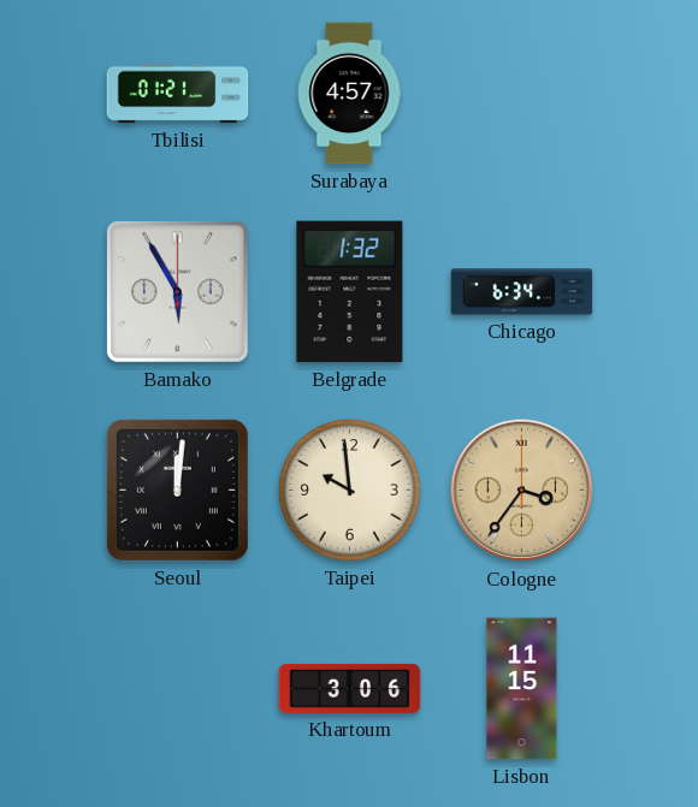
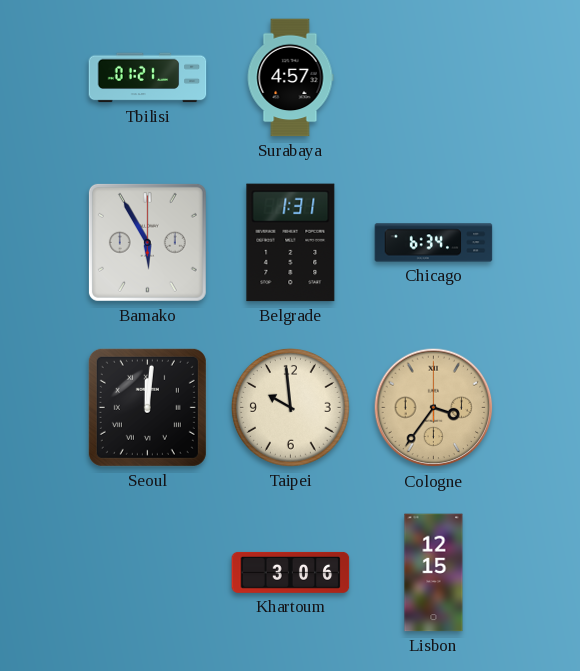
Belgrade: 1:32 -> 1:31
Lisbon: 11:15 -> 12:15
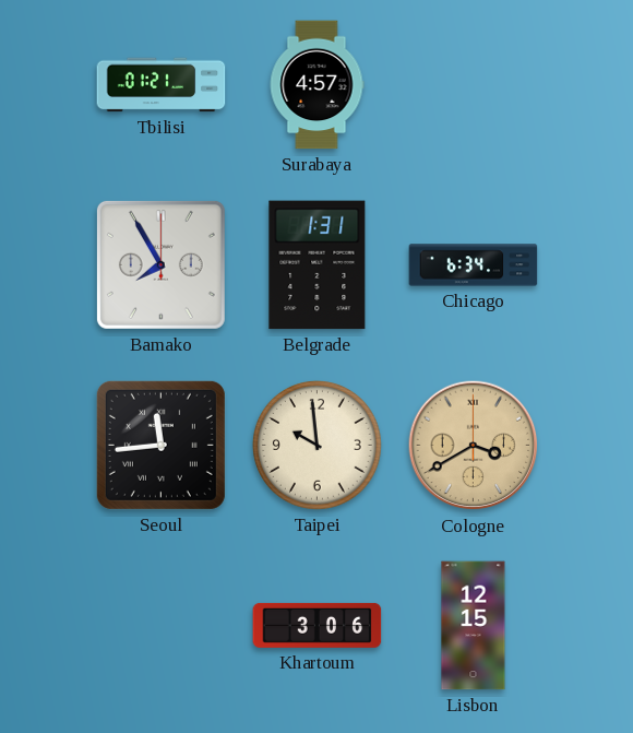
Bamako: 5:55 -> 7:55
Seoul: 12:01 -> 11:44
Cologne: 3:36 -> 3:40
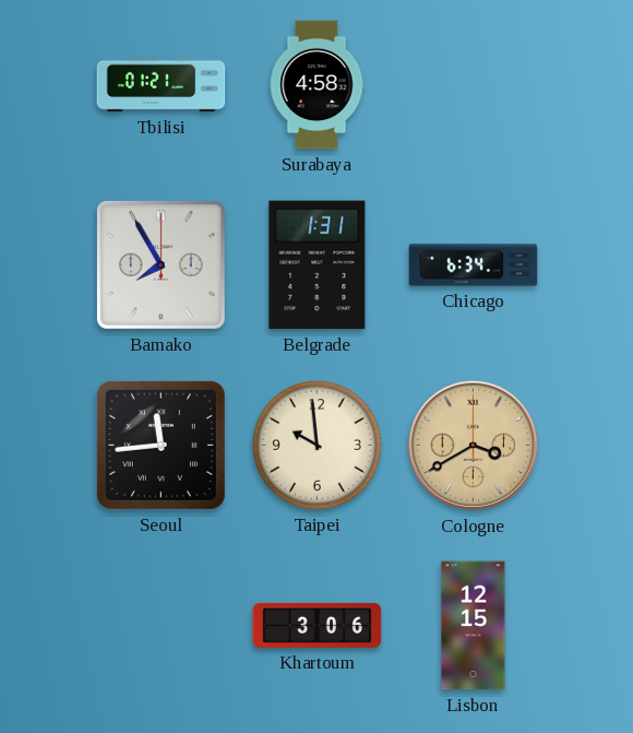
Surabaya: 4:57 -> 4:58
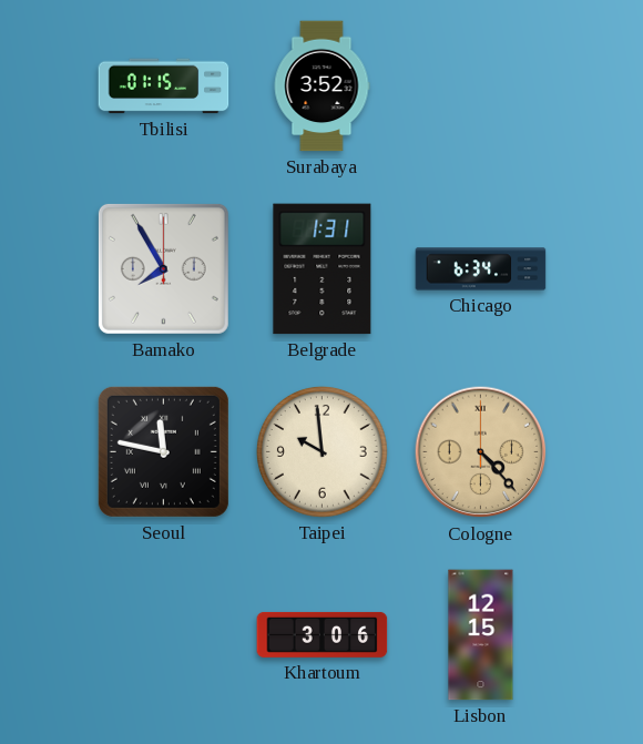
Tbilisi: 01:21 -> 01:15
Surabaya: 4:58 -> 3:52
Seoul: 11:44 -> 11:47
Cologne: 3:40 -> 4:23
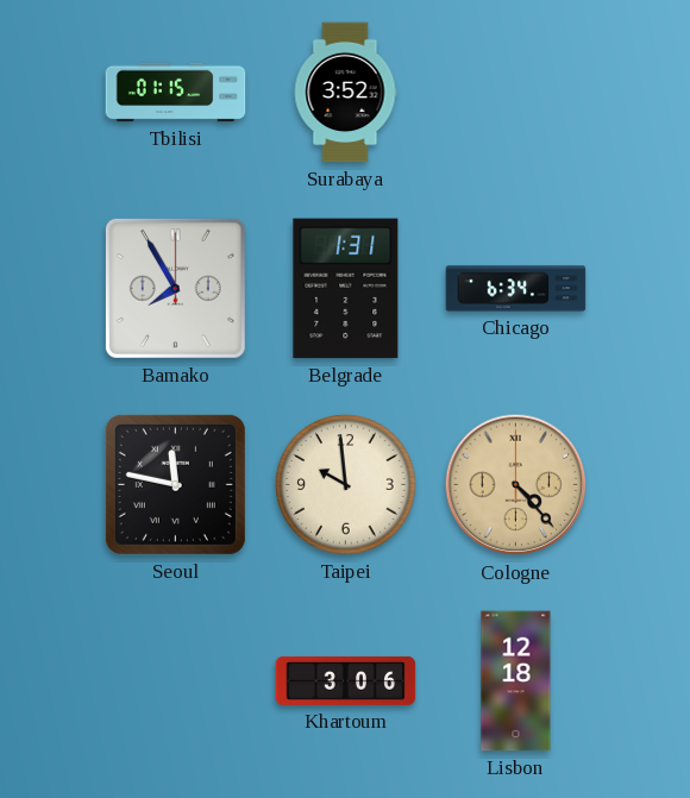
Lisbon: 12:15 -> 12:18
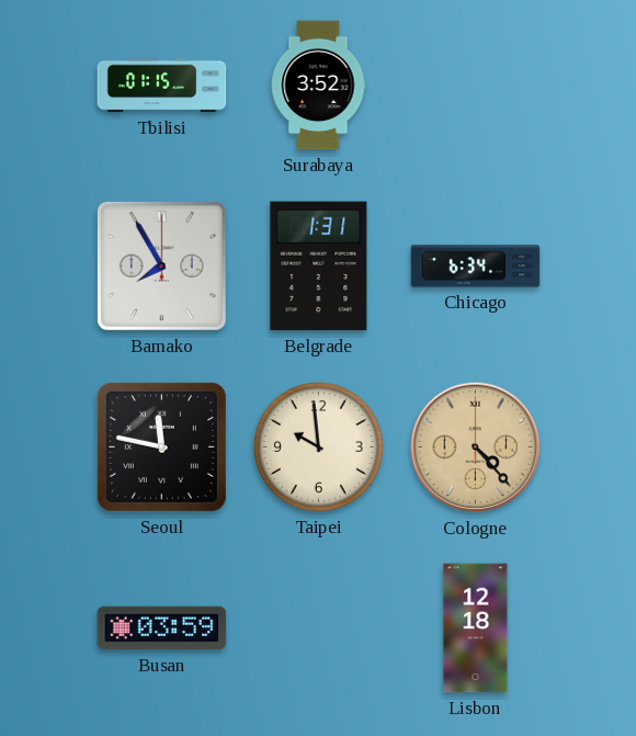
Busan: none -> 03:59
Khartoum: 3:06 -> none
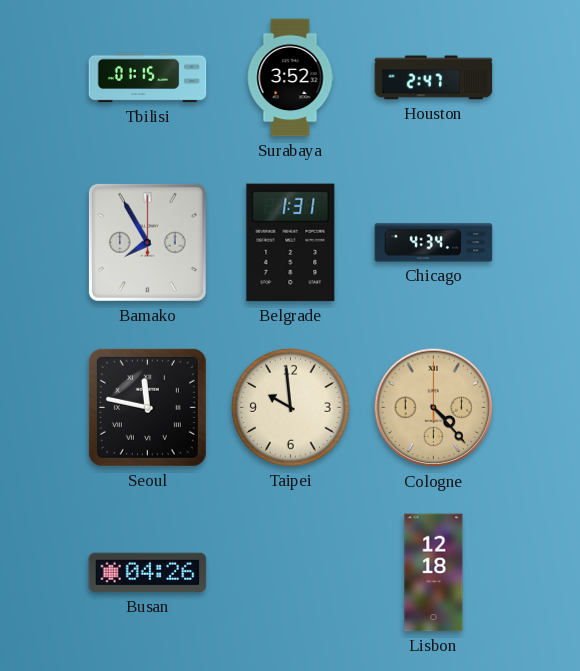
Houston: none -> 2:47
Chicago: 6:34 -> 4:34
Busan: 03:59 -> 04:26
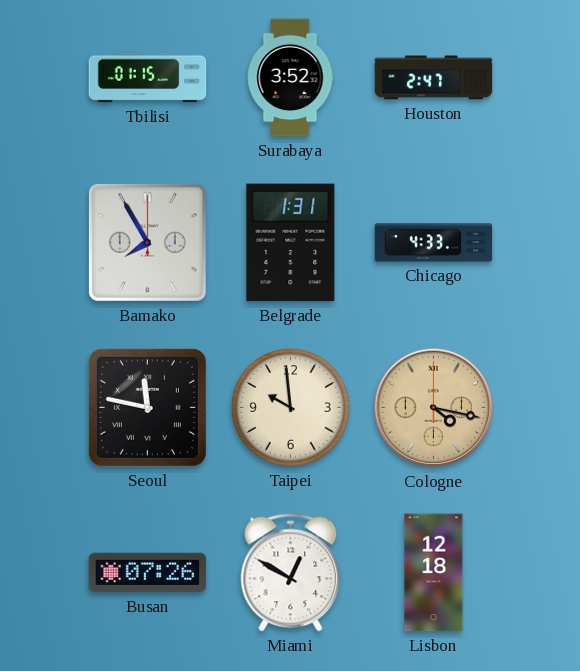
Chicago: 4:34 -> 4:33
Cologne: 4:23 -> 4:17
Busan: 04:26 -> 07:26
Miami: none -> 12:50
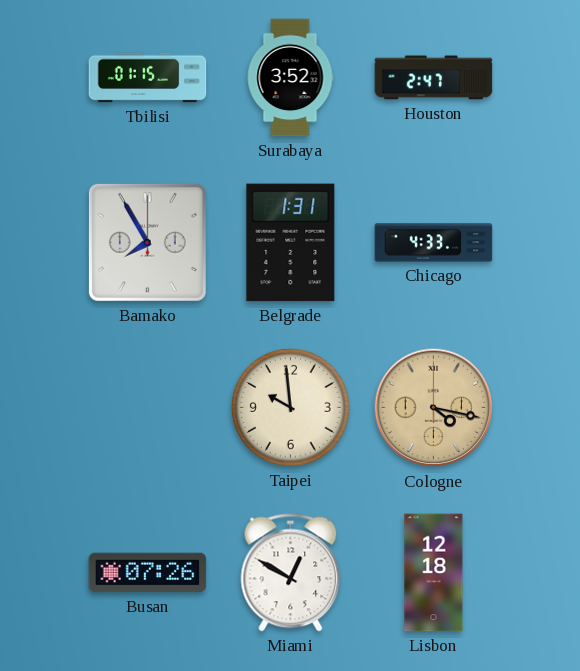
Seoul: 11:47 -> none
